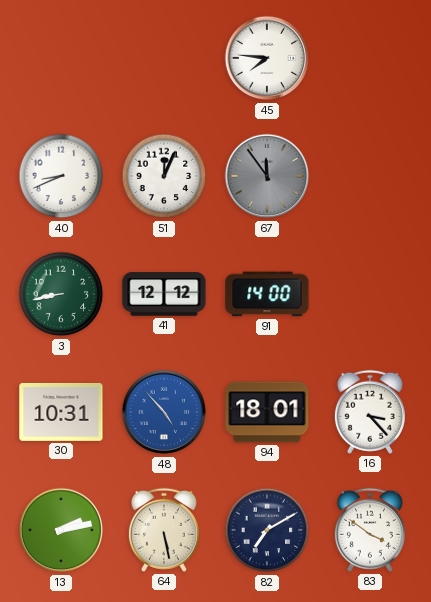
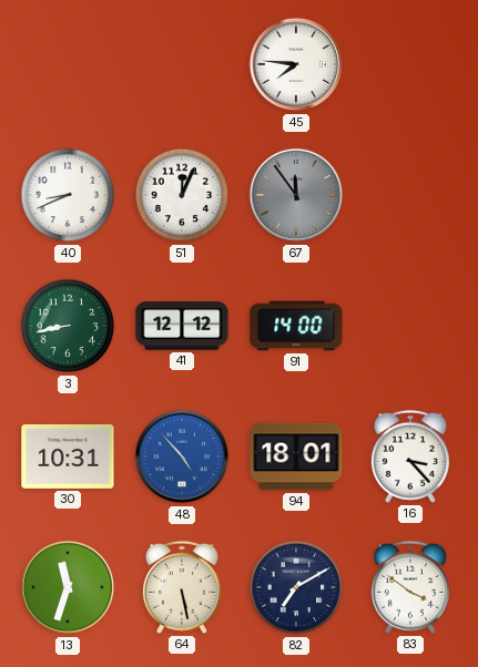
13: 2:13 -> 11:33
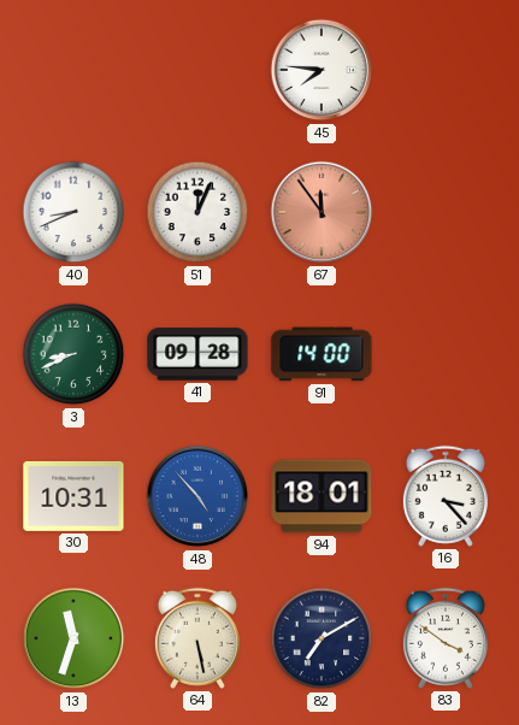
67 dial: grey -> salmon
3: 8:43 -> 8:41
41: 12:12 -> 09:28
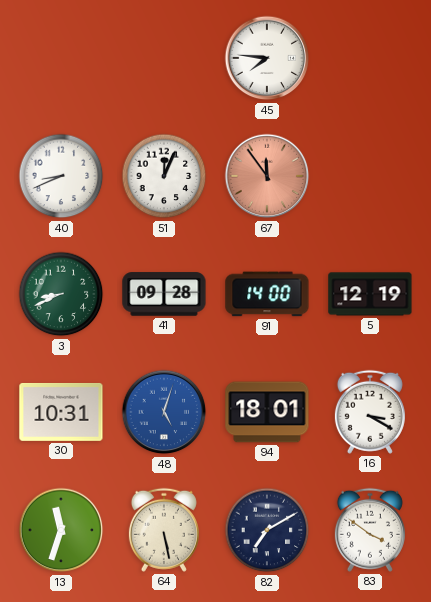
5: none -> 12:19
48: 4:53 -> 5:03
16: 3:23 -> 3:20
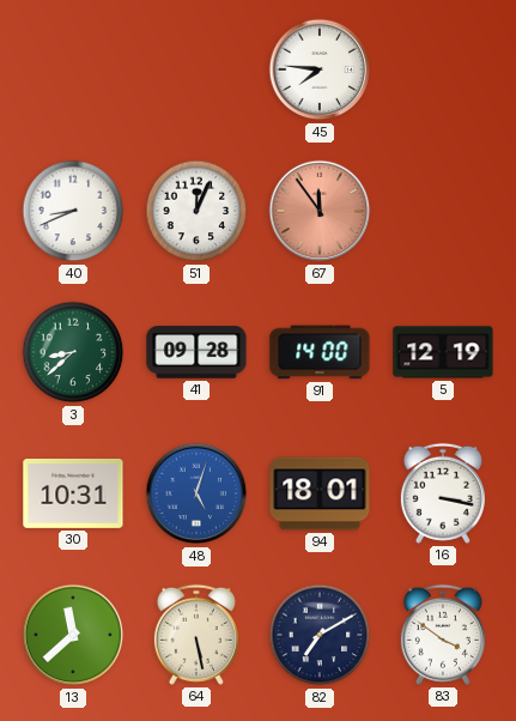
3: 8:41 -> 8:38
16: 3:20 -> 3:17
13: 11:33 -> 11:38
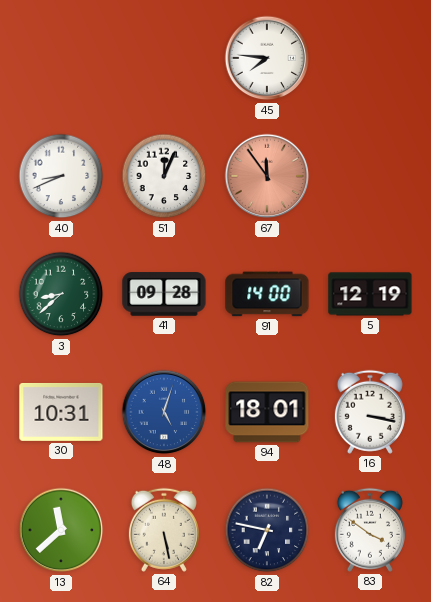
82: 7:10 -> 6:47
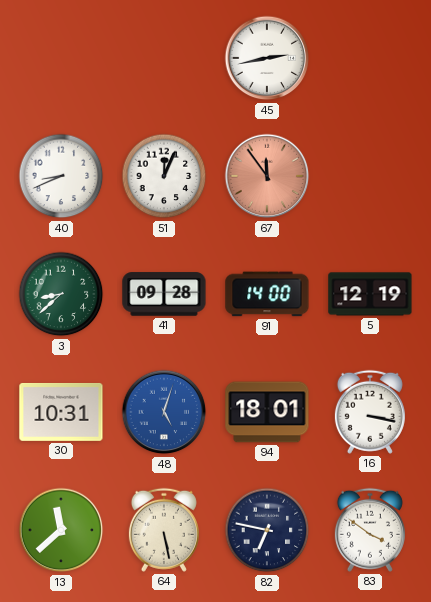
45: 7:46 -> 2:43
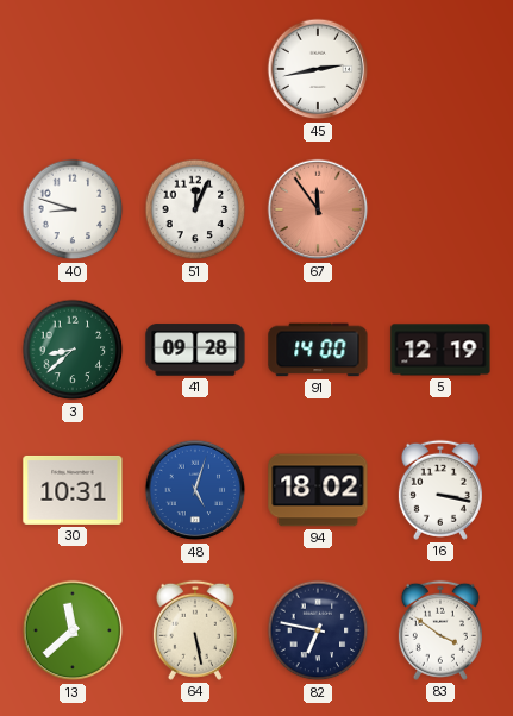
40: 8:41 -> 8:48
94: 18:01 -> 18:02
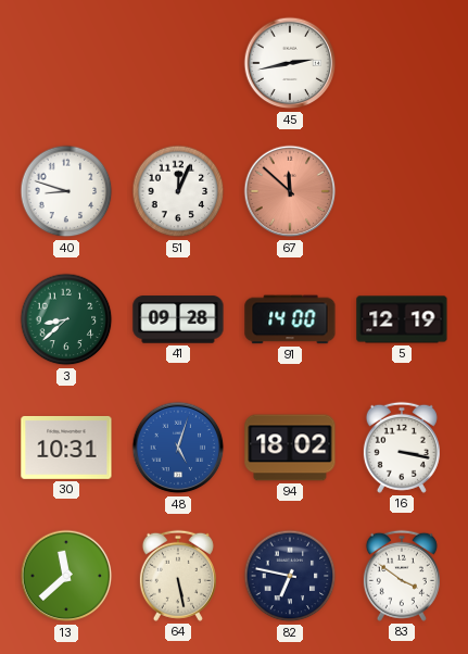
67: 11:54 -> 11:52
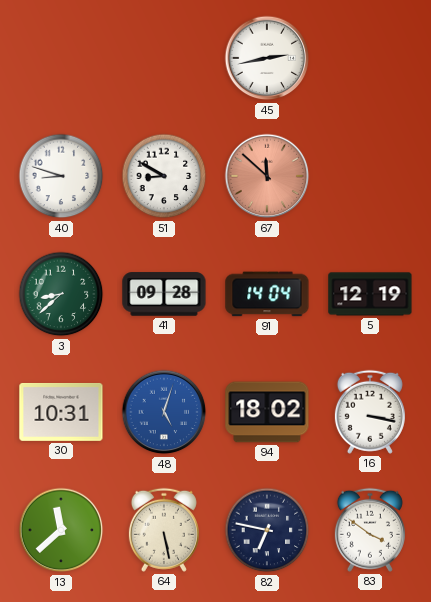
51: 12:04 -> 8:50
91: 14:00 -> 14:04
